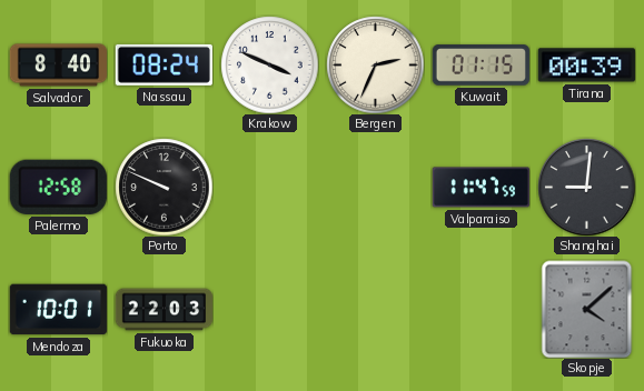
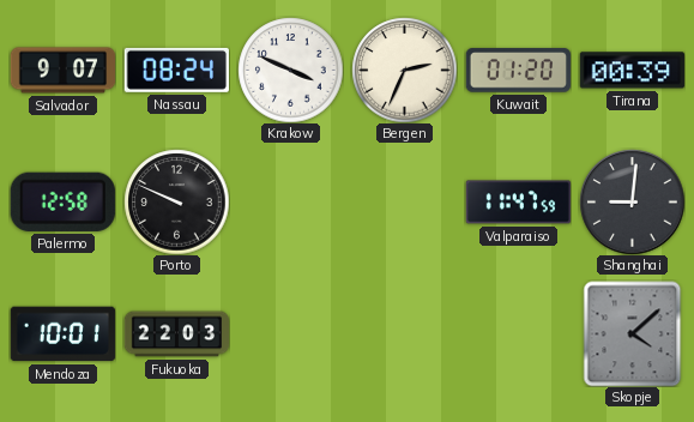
Salvador: 8:40 -> 9:07
Kuwait: 01:15 -> 01:20
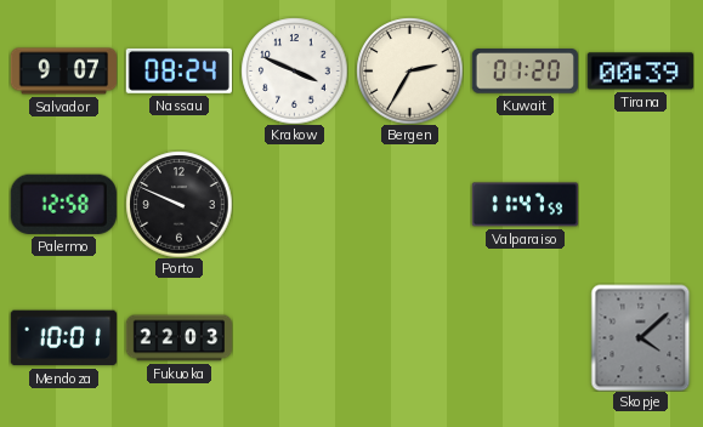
Bergen: 2:34 -> 2:35
Shanghai: 9:01 -> none
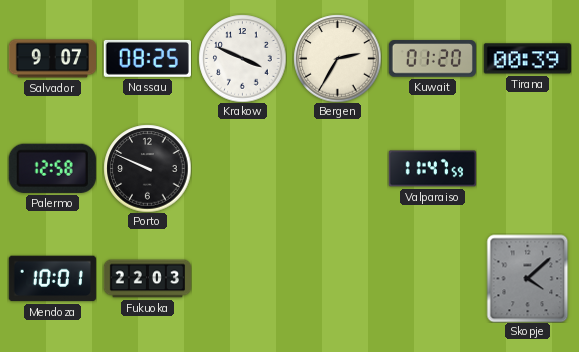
Nassau: 08:24 -> 08:25
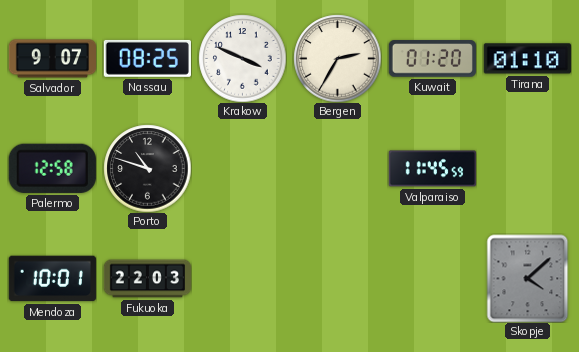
Tirana: 00:39 -> 01:10
Porto: 9:49 -> 10:48
Valparaiso: 11:47 -> 11:45
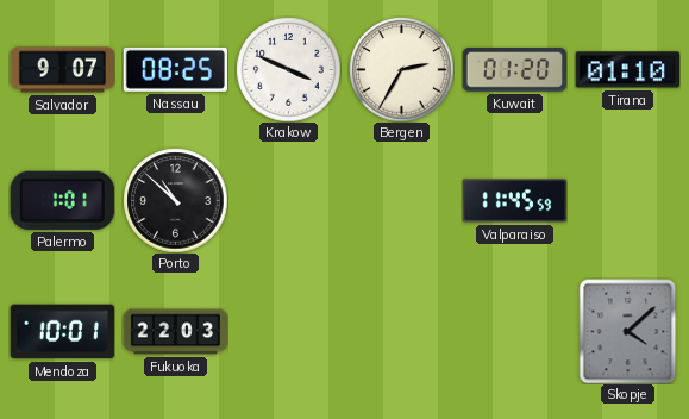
Palermo: 12:58 -> 1:01
Porto: 10:48 -> 10:52
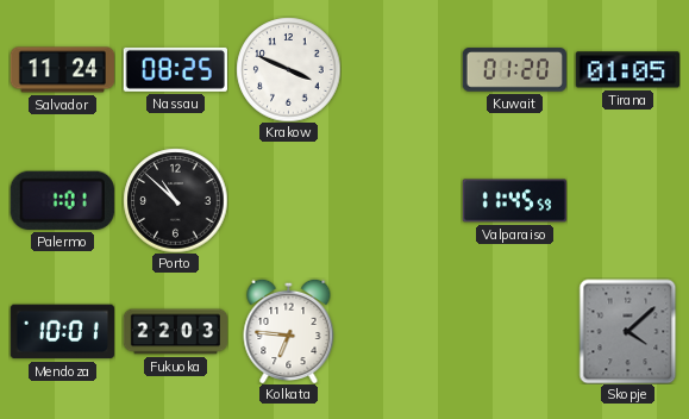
Salvador: 9:07 -> 11:24
Bergen: 2:35 -> none
Tirana: 01:10 -> 01:05
Kolkata: none -> 6:46
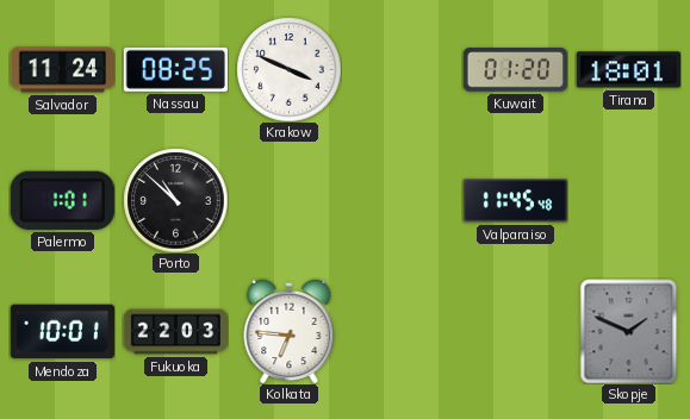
Tirana: 01:05 -> 18:01
Valparaiso: 11:45:59 -> 11:45:48
Skopje: 4:08 -> 1:49
